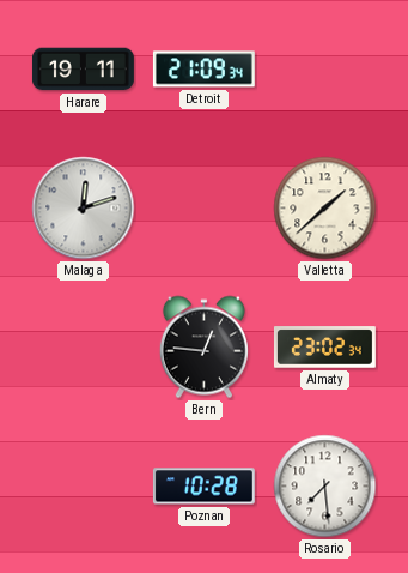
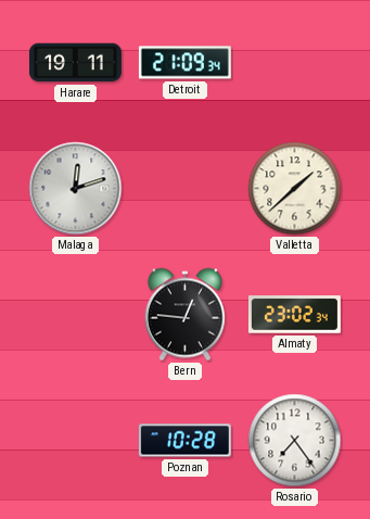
Rosario: 7:29 -> 7:24
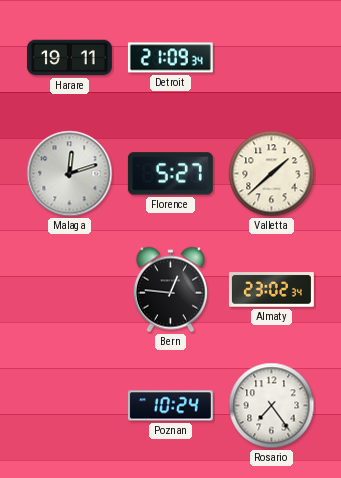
Florence: none -> 5:27
Poznan: 10:28 -> 10:24
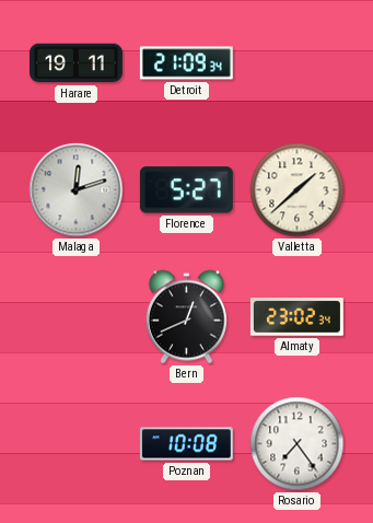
Bern: 12:46 -> 12:41
Poznan: 10:24 -> 10:08
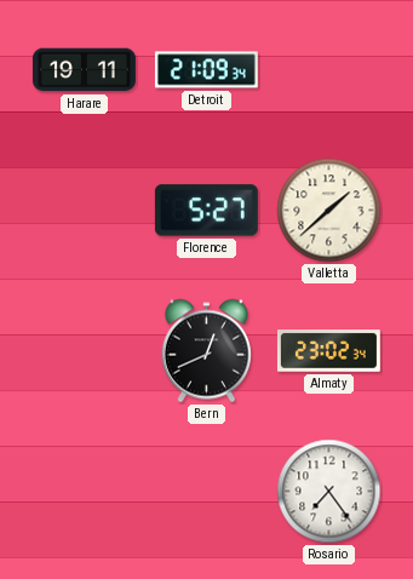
Malaga: 12:12 -> none
Poznan: 10:08 -> none
